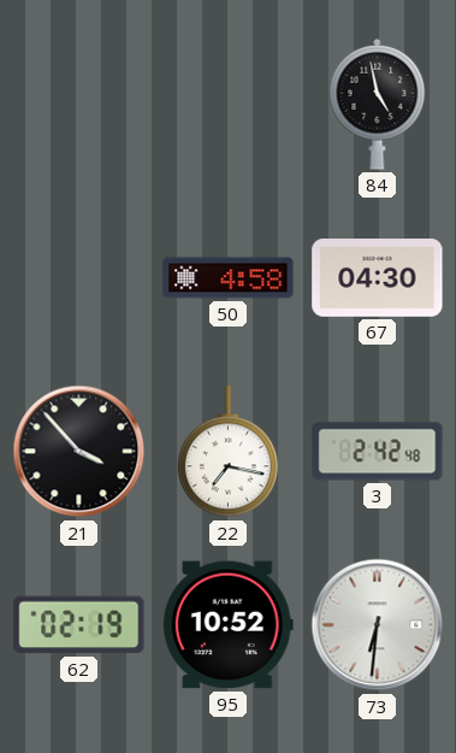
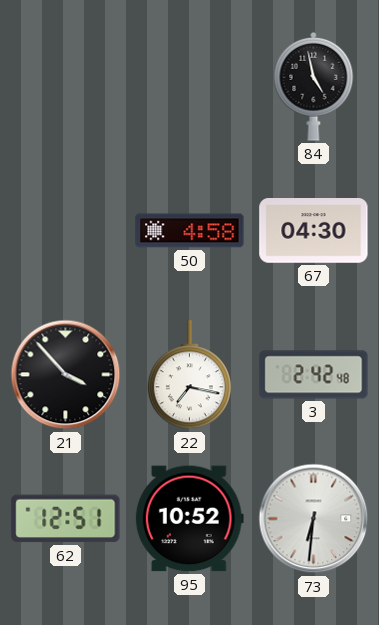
62: 02:19 -> 12:51
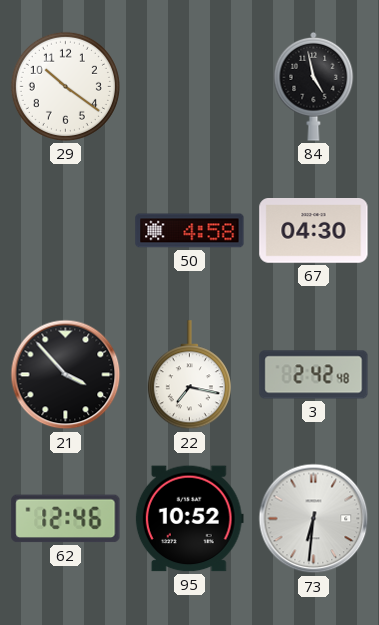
29: none -> 10:21
62: 12:51 -> 12:46
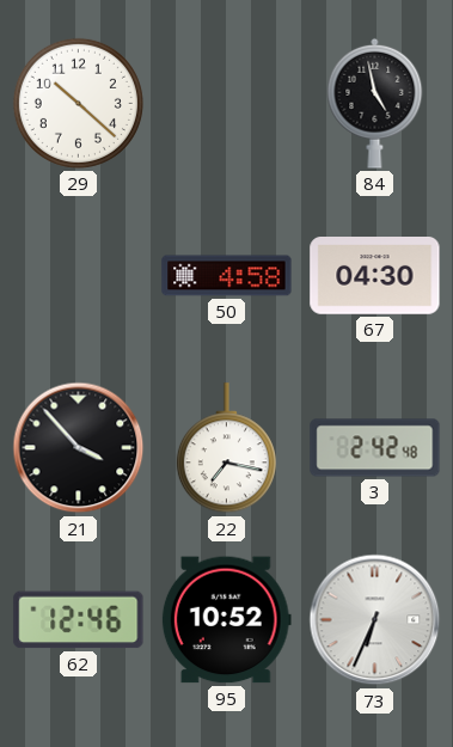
29: 10:21 -> 10:22
73: 6:31 -> 6:34
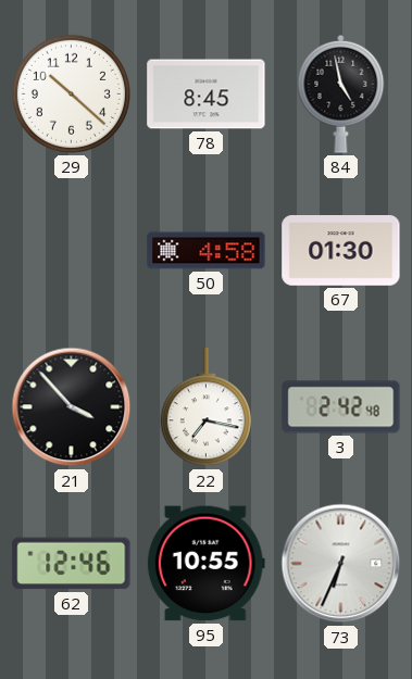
78: none -> 8:45
67: 04:30 -> 01:30
95: 10:52 -> 10:55
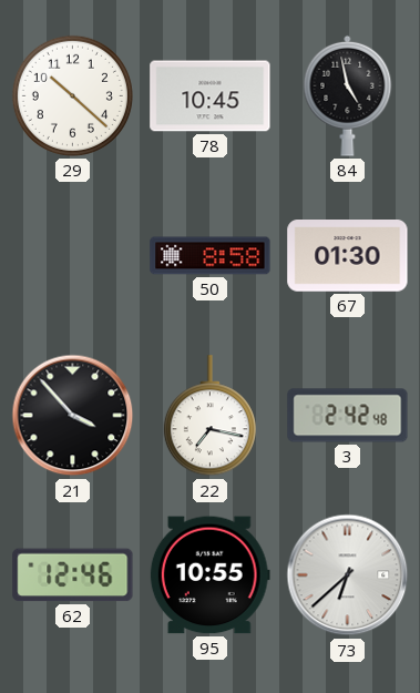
78: 8:45 -> 10:45
50: 4:58 -> 8:58
73: 6:34 -> 6:38
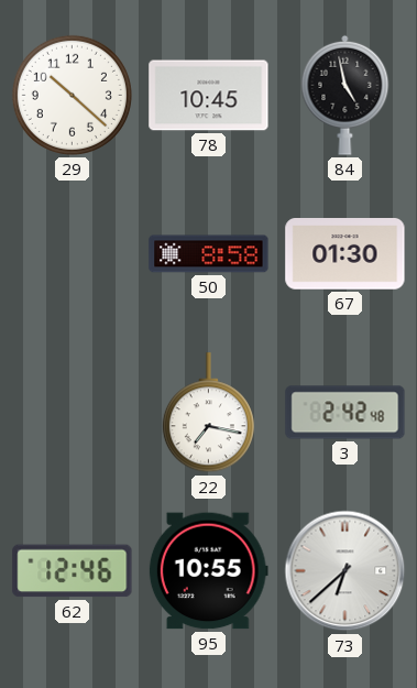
21: 3:53 -> none
